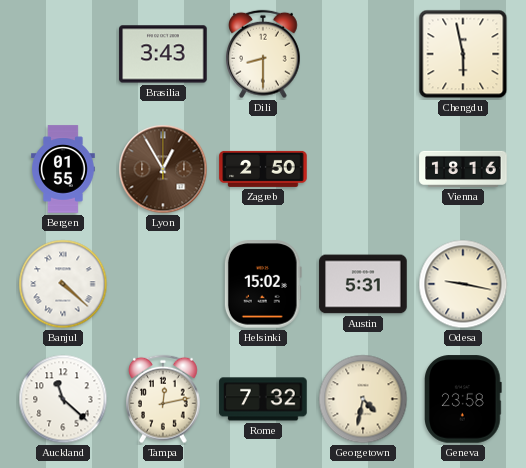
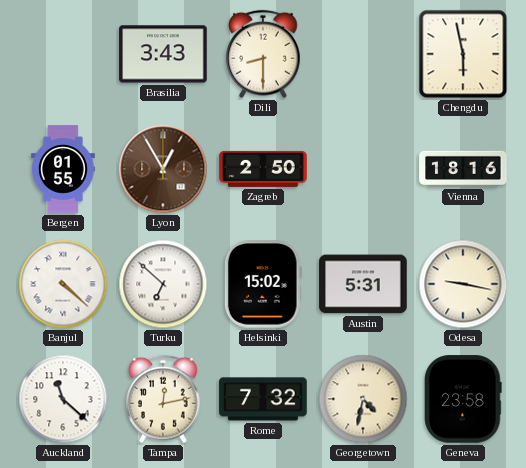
Turku: none -> 6:52
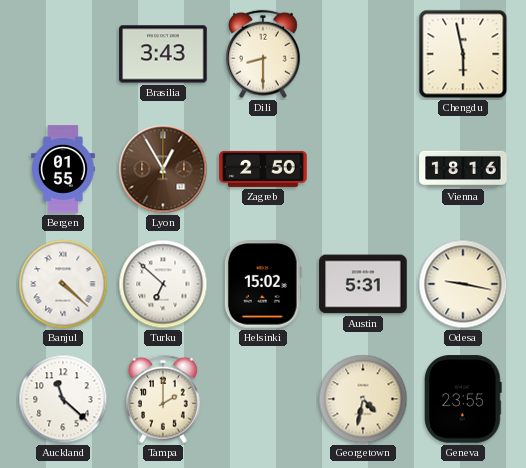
Tampa: 12:13 -> 2:00
Rome: 7:32 -> none
Geneva: 23:58 -> 23:55
